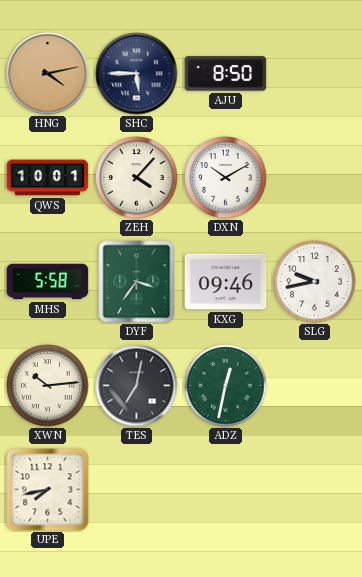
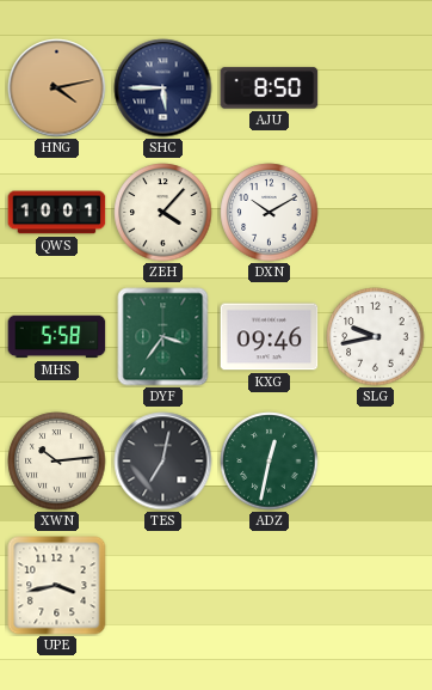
UPE: 7:43 -> 3:43
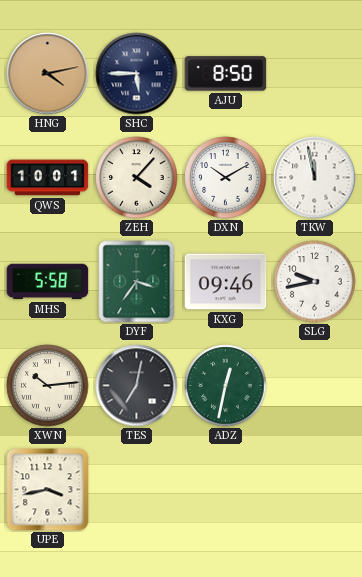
TKW: none -> 11:58
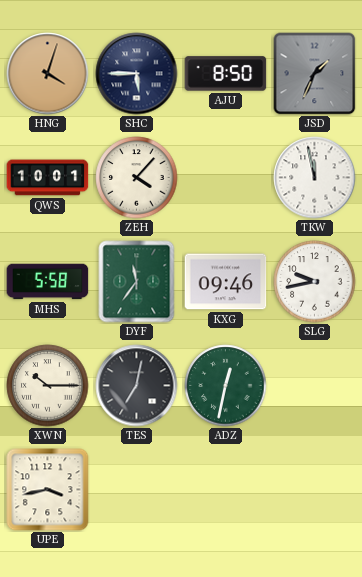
HNG: 4:13 -> 4:03
JSD: none -> 1:34
DXN: 10:10 -> none
DYF: 3:36 -> 11:36
XWN: 10:14 -> 10:15
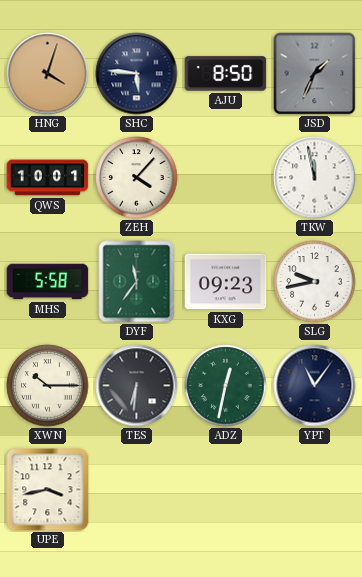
SHC: 5:45 -> 5:46
KXG: 09:46 -> 09:23
TES: 7:02 -> 6:31
YPT: none -> 11:06
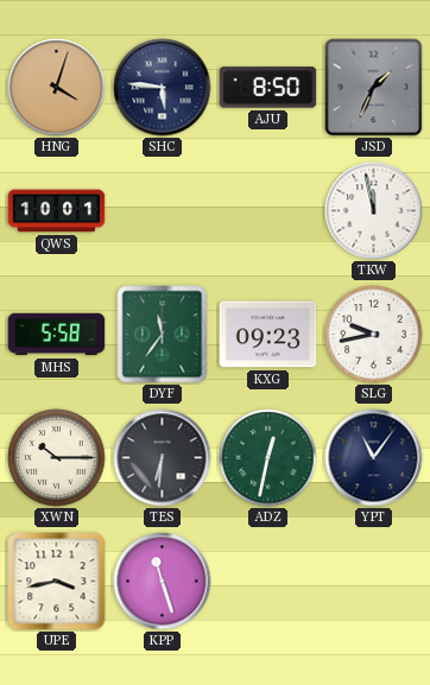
ZEH: 4:07 -> none
KPP: none -> 11:27
